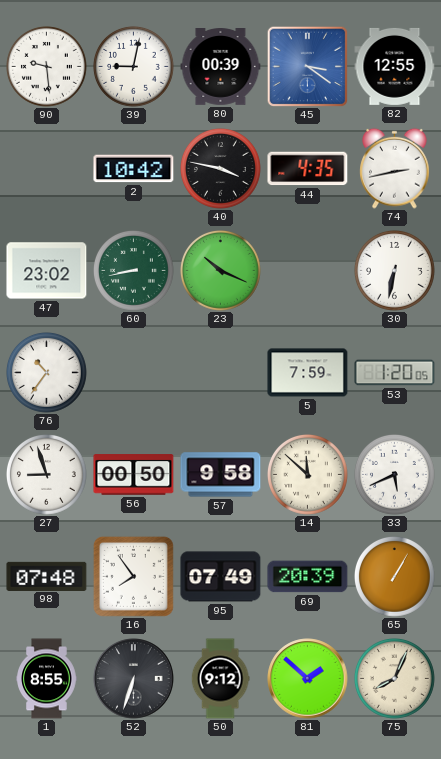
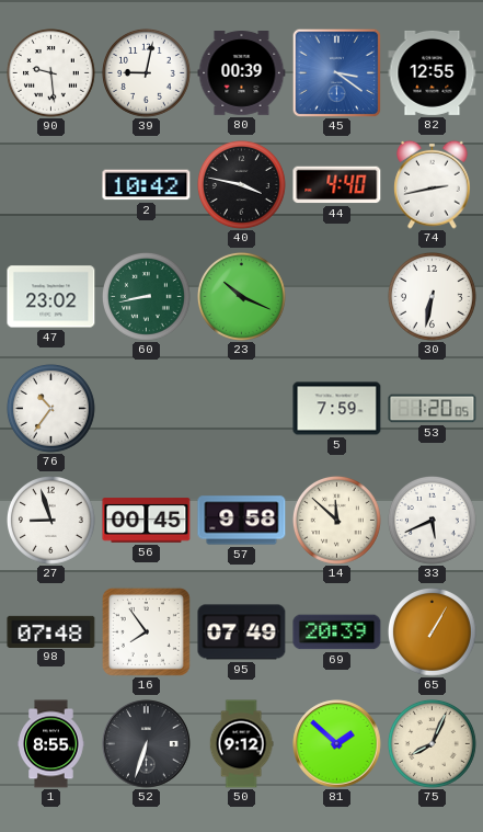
44: 4:35 -> 4:40
56: 00:50 -> 00:45
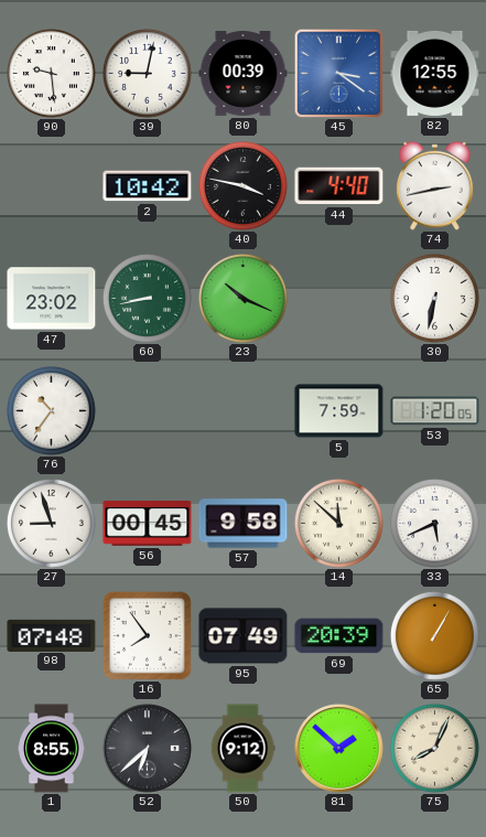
52: 6:33 -> 6:38
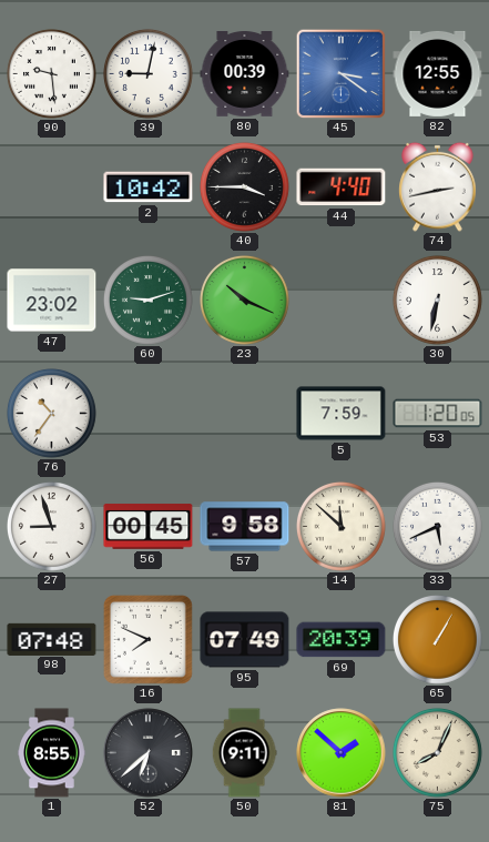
40: 3:47 -> 3:45
60: 8:43 -> 9:12
16: 7:54 -> 7:49
50: 9:12 -> 9:11
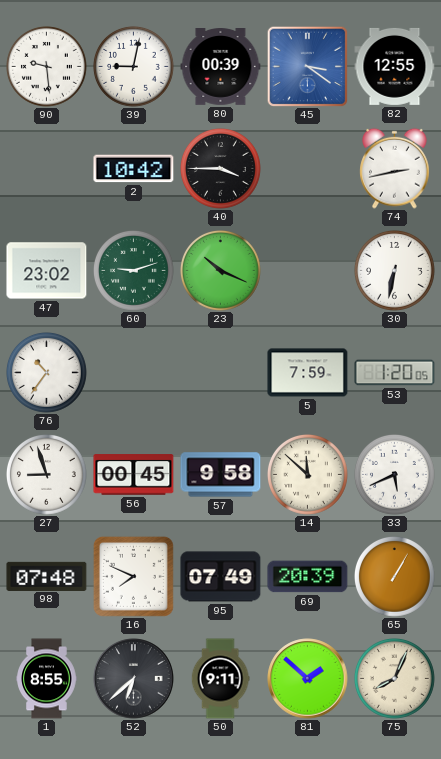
44: 4:40 -> none
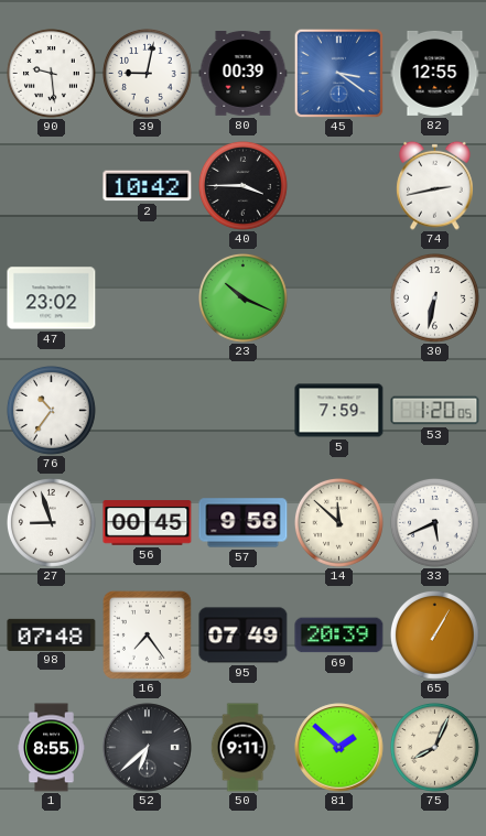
60: 9:12 -> none
16: 7:49 -> 7:24
